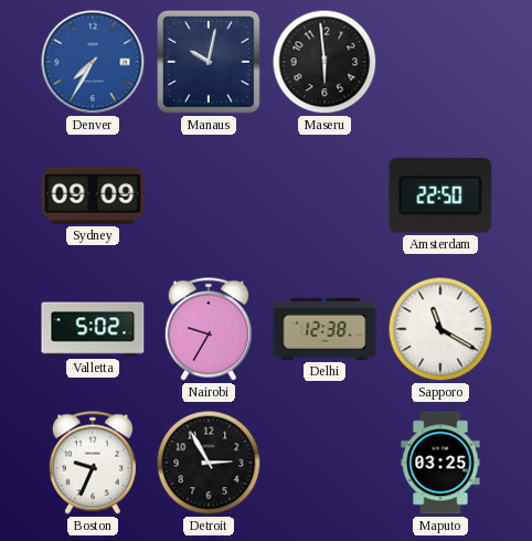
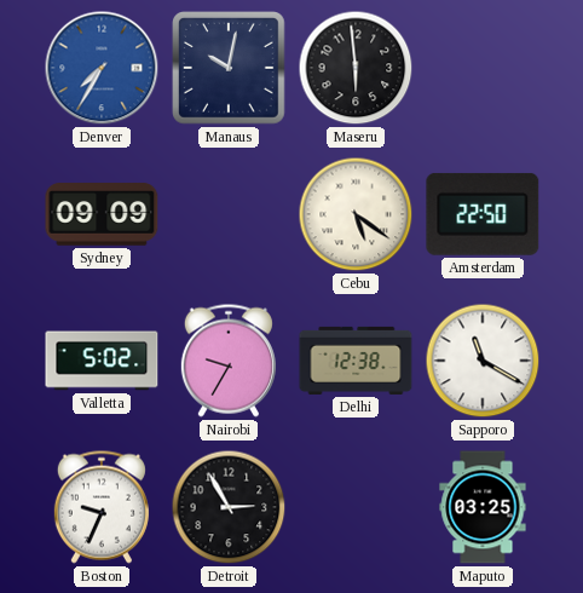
Cebu: none -> 5:21
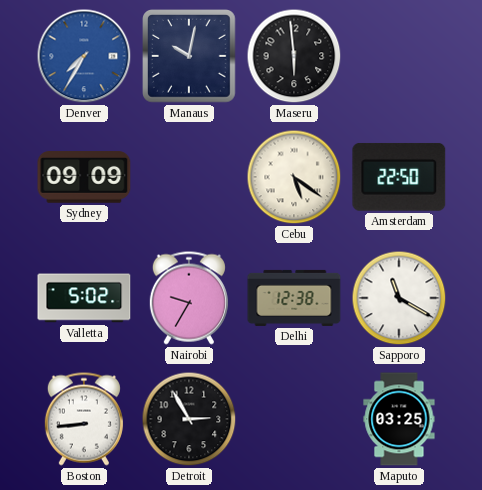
Boston: 9:34 -> 8:44
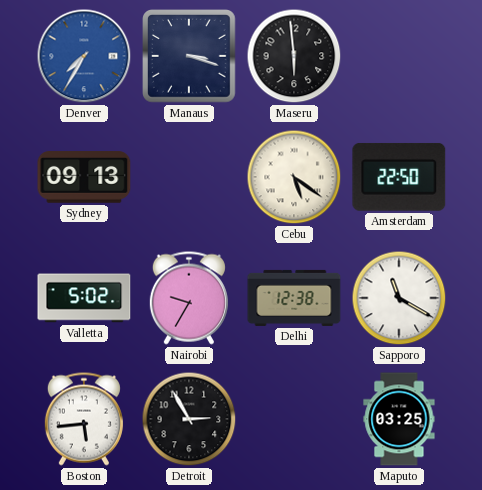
Manaus: 10:02 -> 3:18
Sydney: 09:09 -> 09:13
Boston: 8:44 -> 5:44
